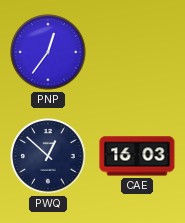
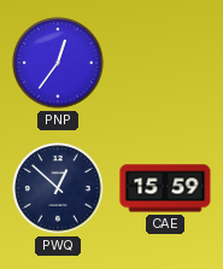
CAE: 16:03 -> 15:59
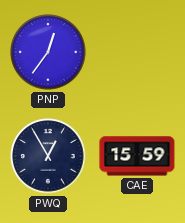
PWQ: 12:52 -> 12:55
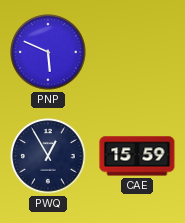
PNP: 12:36 -> 5:49
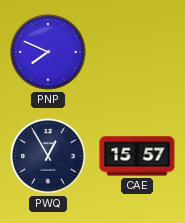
PNP: 5:49 -> 7:49
CAE: 15:59 -> 15:57
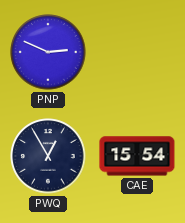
PNP: 7:49 -> 2:49
CAE: 15:57 -> 15:54
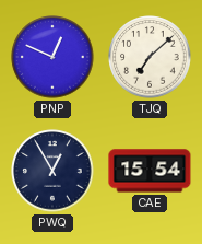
PNP: 2:49 -> 12:49
TJQ: none -> 7:08
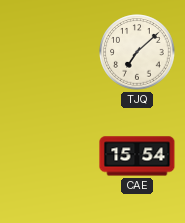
PNP: 12:49 -> none
PWQ: 12:55 -> none
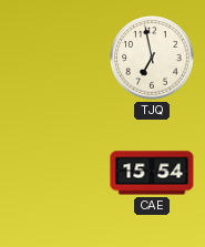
TJQ: 7:08 -> 6:58
